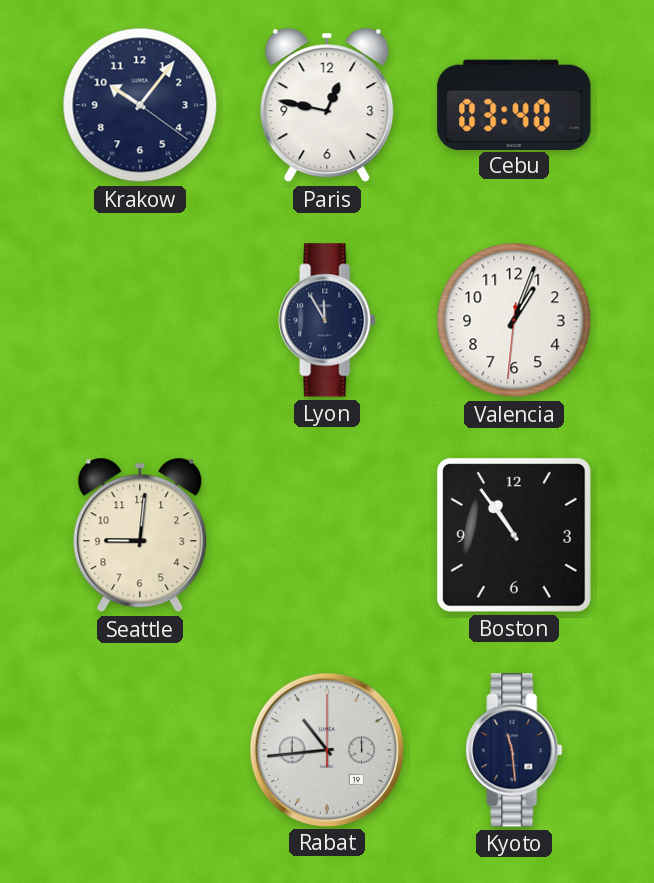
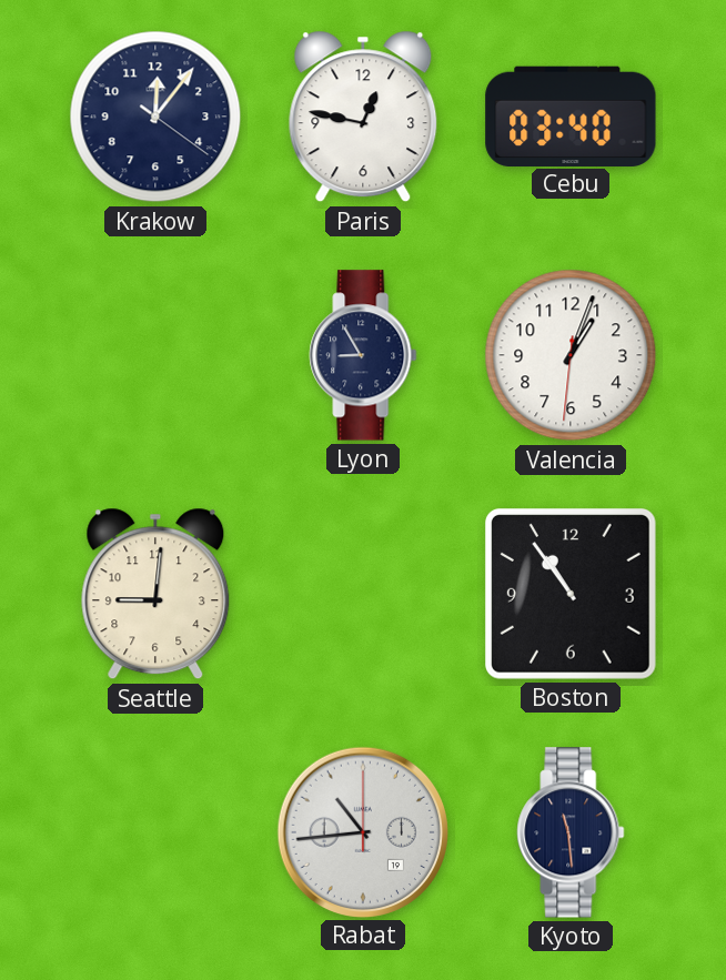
Krakow: 10:06 -> 12:06
Lyon: 11:55 -> 8:55
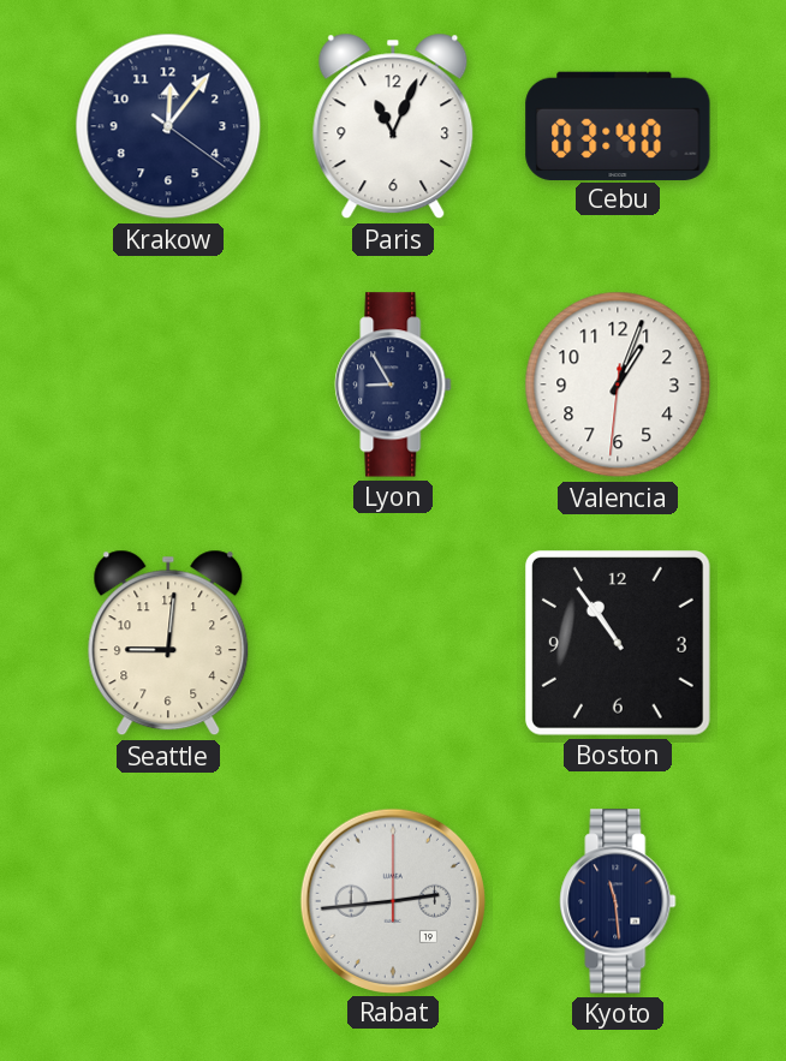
Paris: 12:47 -> 11:04
Rabat: 10:44 -> 2:44
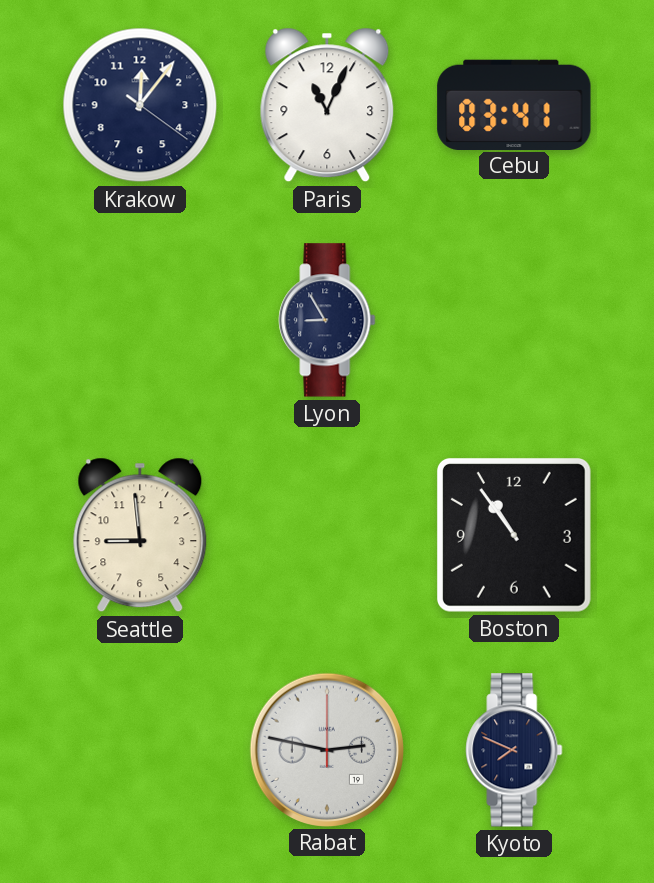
Cebu: 03:40 -> 03:41
Valencia: 1:03 -> none
Seattle: 9:01 -> 8:59
Rabat: 2:44 -> 2:47
Kyoto: 11:29 -> 7:49
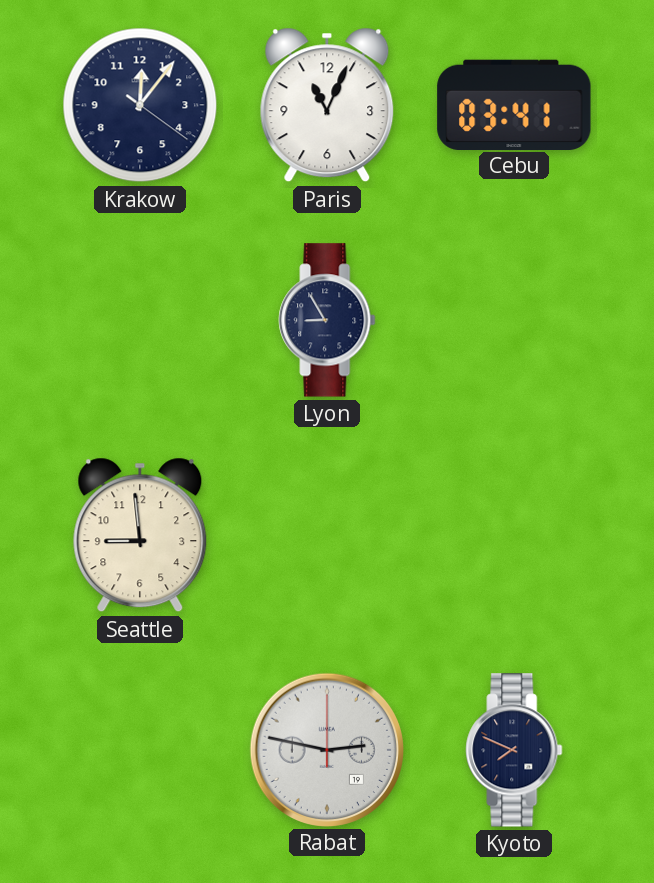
Boston: 10:54 -> none
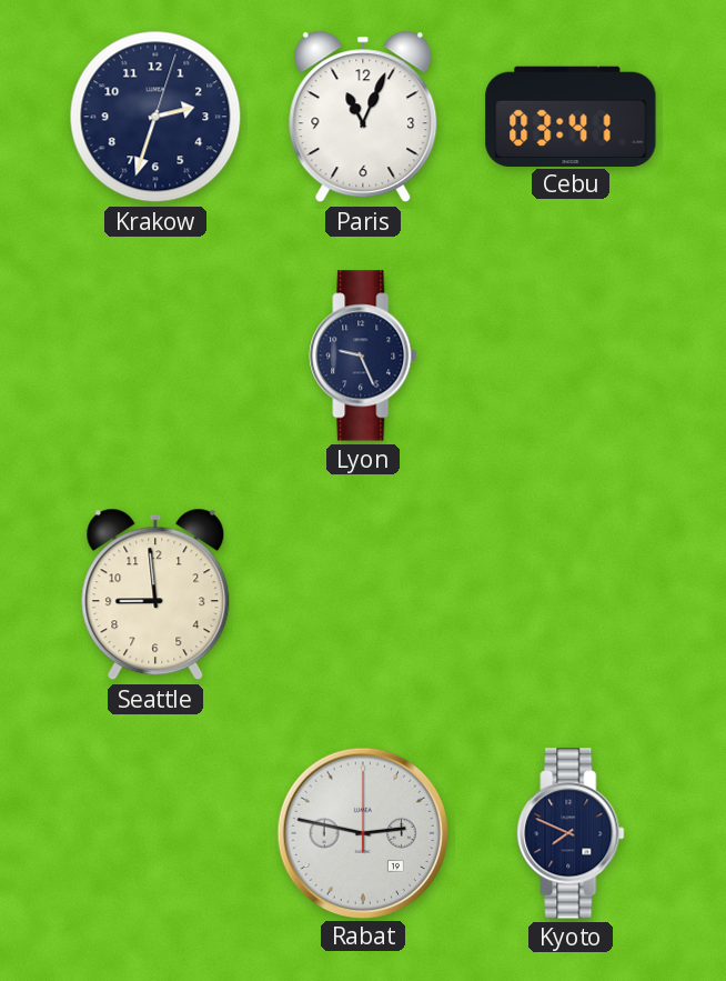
Krakow: 12:06 -> 2:33
Lyon: 8:55 -> 9:26
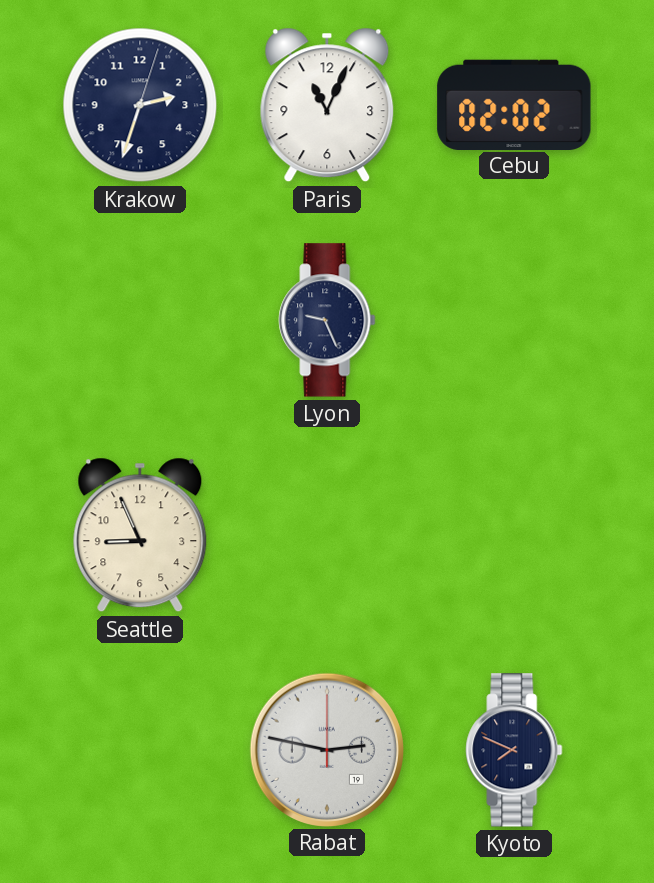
Cebu: 03:41 -> 02:02
Seattle: 8:59 -> 8:56
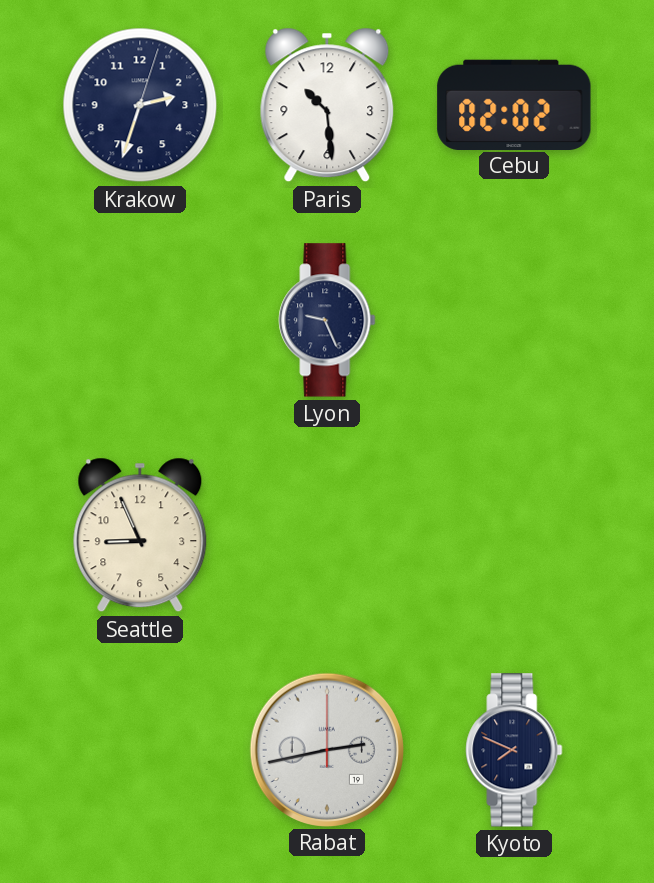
Paris: 11:04 -> 10:29
Rabat: 2:47 -> 2:43
